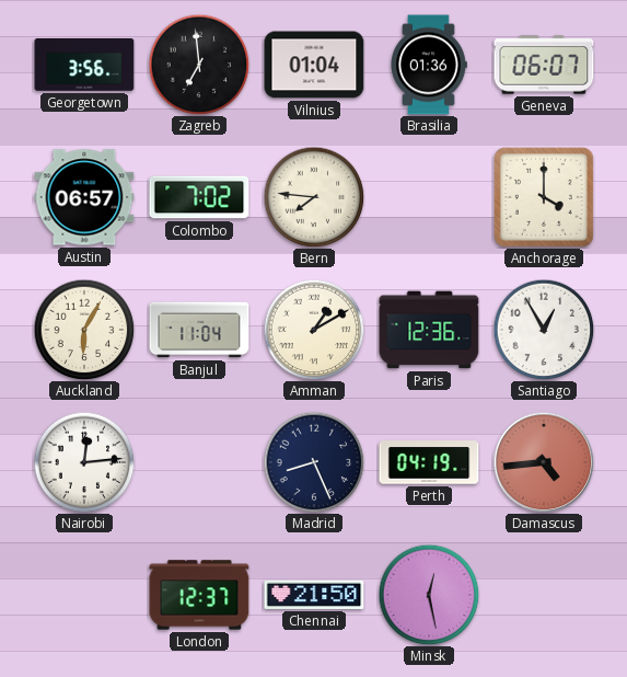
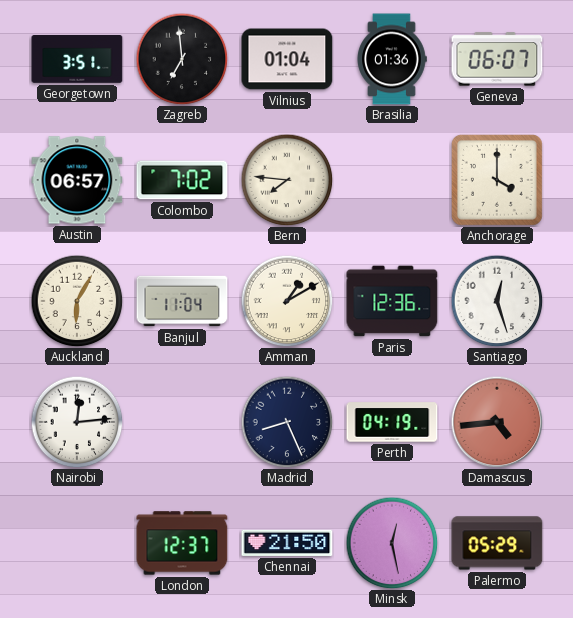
Georgetown: 3:56 -> 3:51
Santiago: 12:55 -> 12:27
Palermo: none -> 05:29
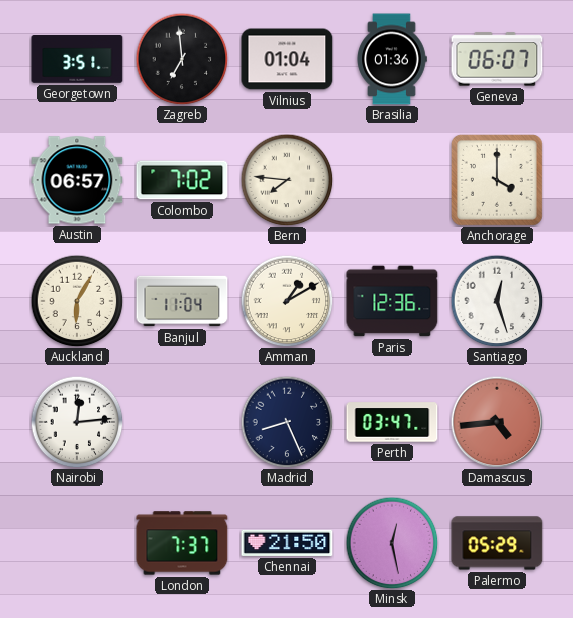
Perth: 04:19 -> 03:47
London: 12:37 -> 7:37
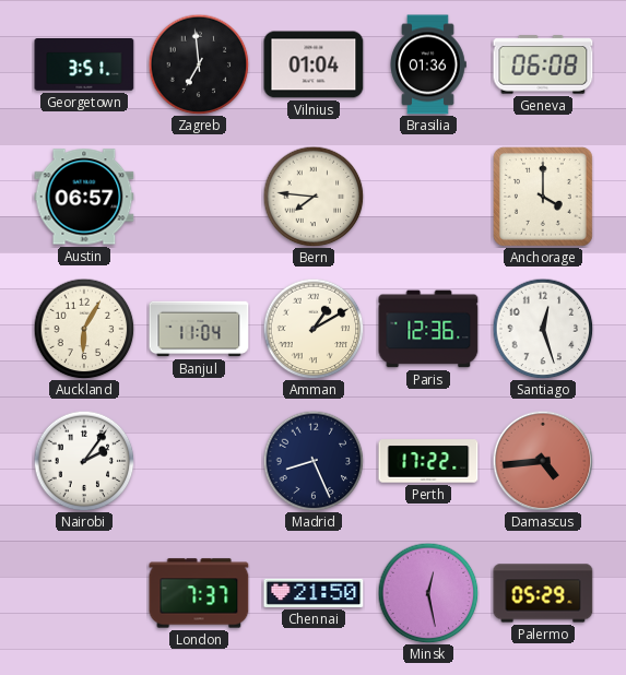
Geneva: 06:07 -> 06:08
Colombo: 7:02 -> none
Nairobi: 12:14 -> 2:06
Perth: 03:47 -> 17:22
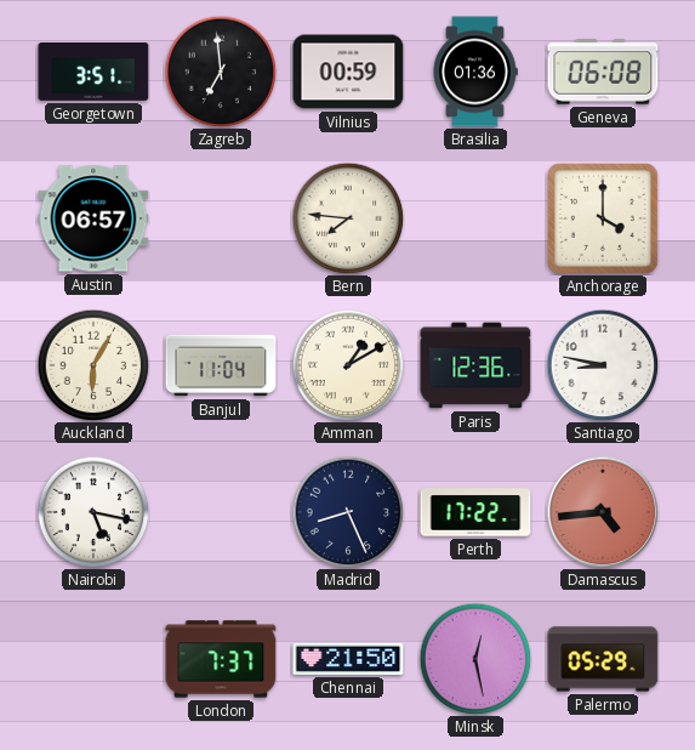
Vilnius: 01:04 -> 00:59
Santiago: 12:27 -> 8:47
Nairobi: 2:06 -> 5:17
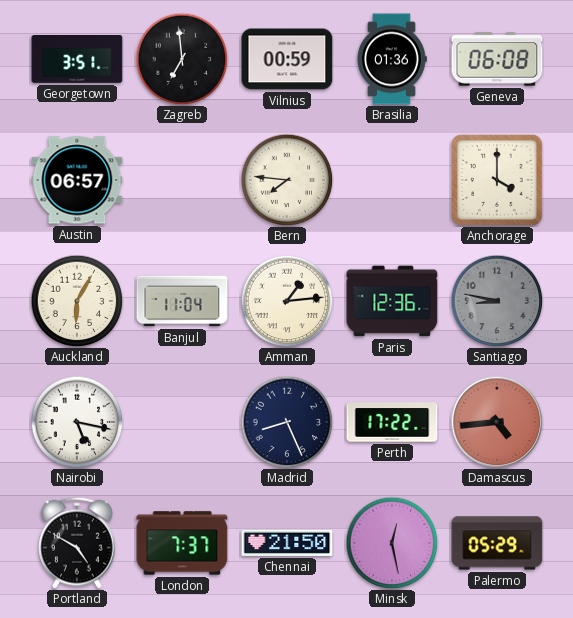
Amman: 1:10 -> 1:14
Santiago dial: white -> grey
Portland: none -> 4:50
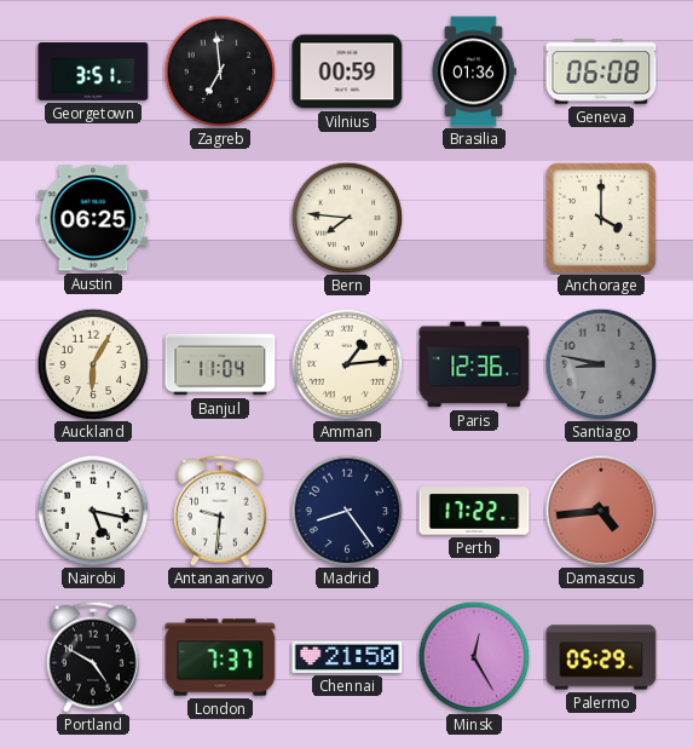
Austin: 06:57 -> 06:25
Antananarivo: none -> 9:31
Madrid: 8:26 -> 8:24
Minsk: 12:28 -> 12:25
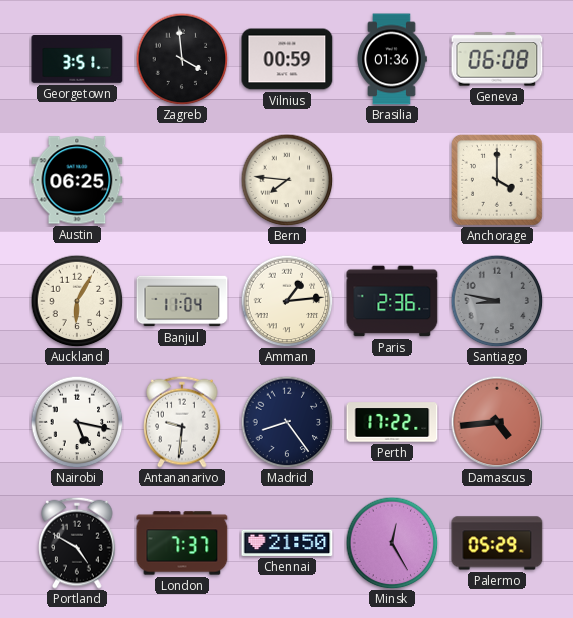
Zagreb: 6:59 -> 3:59
Paris: 12:36 -> 2:36
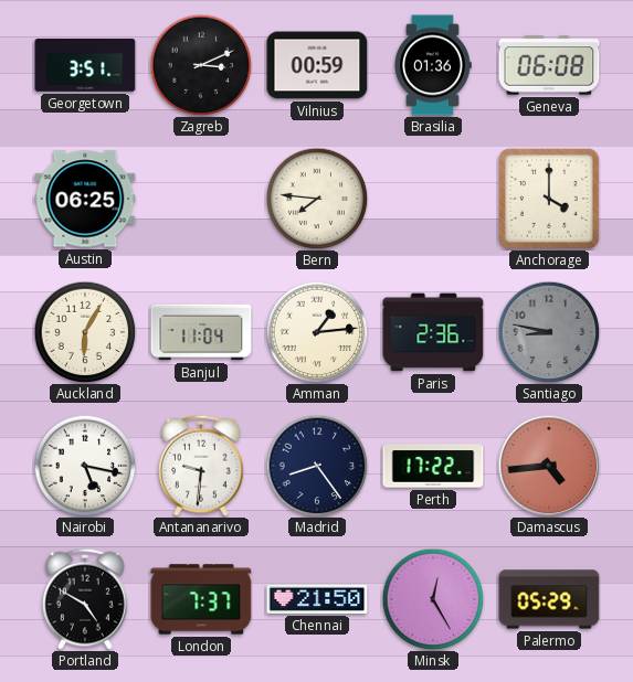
Zagreb: 3:59 -> 3:11
